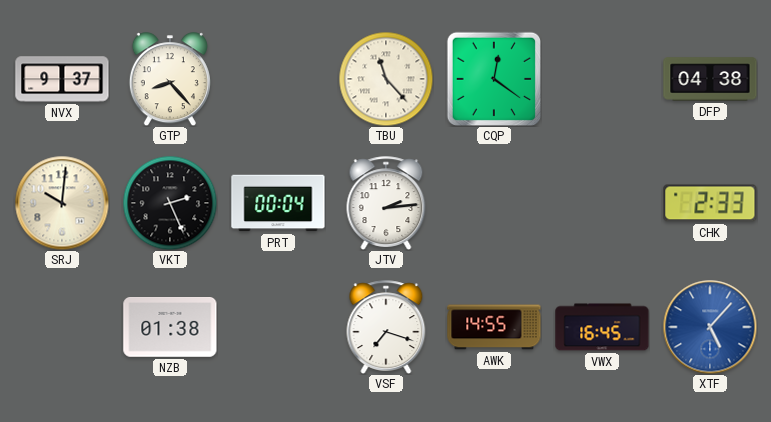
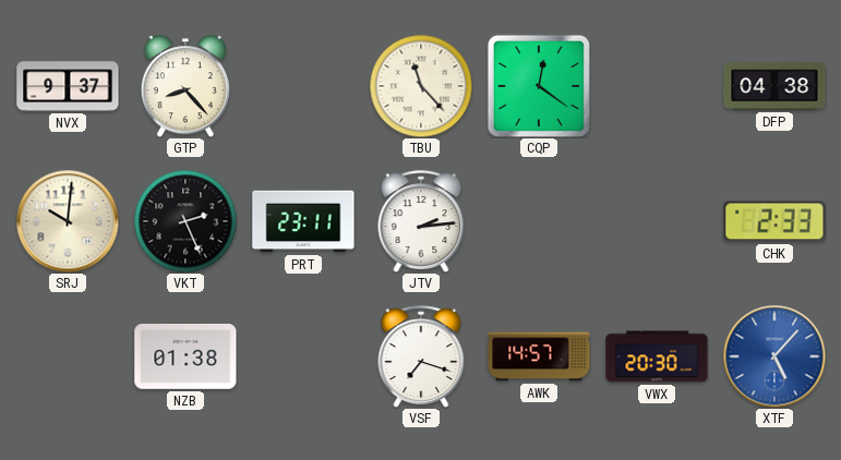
PRT: 00:04 -> 23:11
AWK: 14:55 -> 14:57
VWX: 16:45 -> 20:30
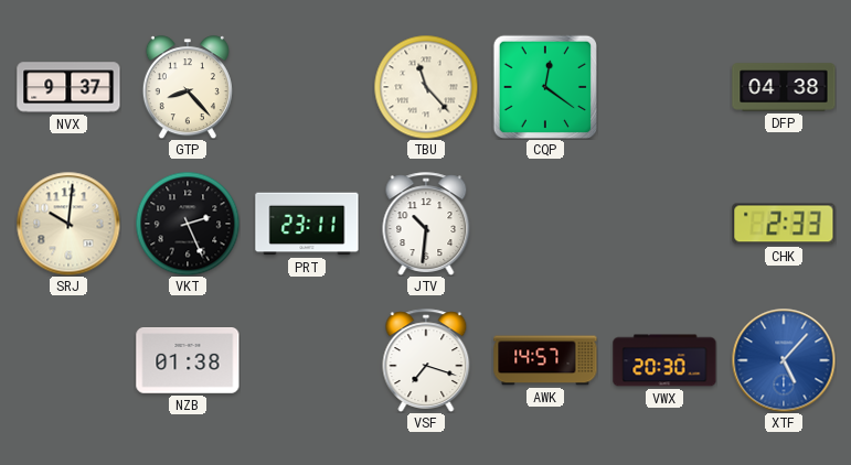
JTV: 2:14 -> 10:31
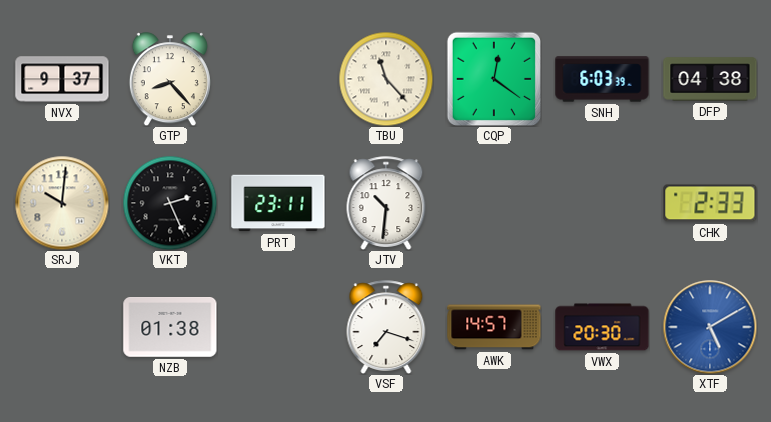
SNH: none -> 6:03
XTF: 5:07 -> 5:10
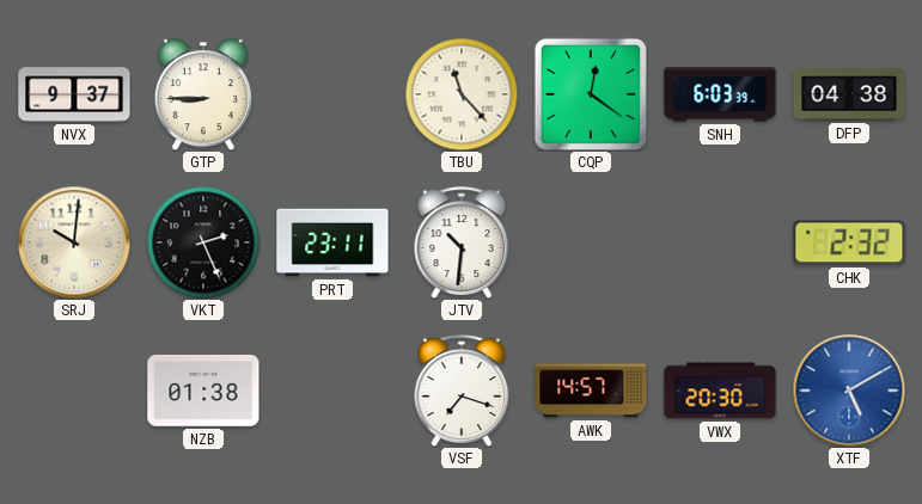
GTP: 8:23 -> 8:45
CHK: 2:33 -> 2:32
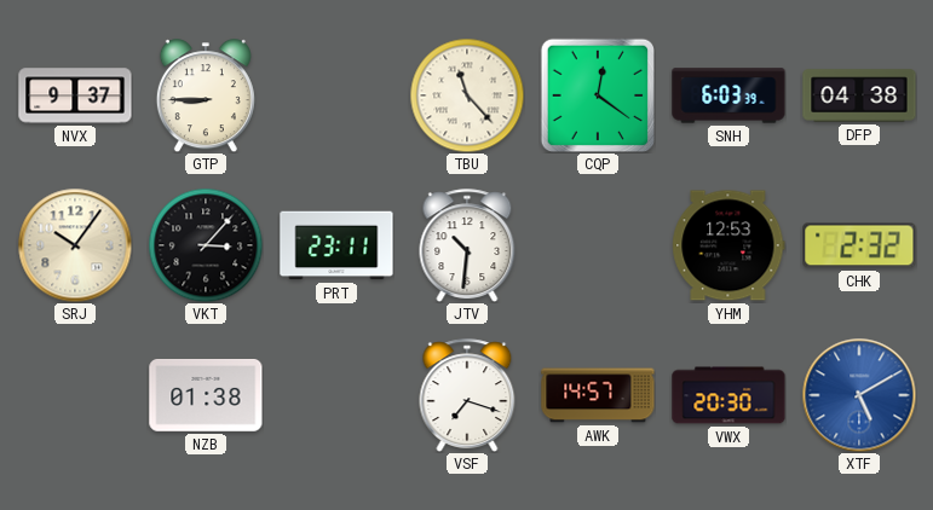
SRJ: 10:01 -> 10:06
VKT: 2:26 -> 3:07
YHM: none -> 12:53
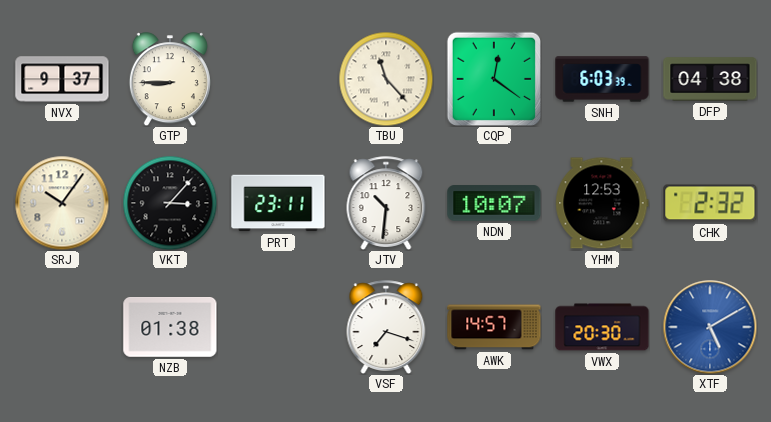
NDN: none -> 10:07
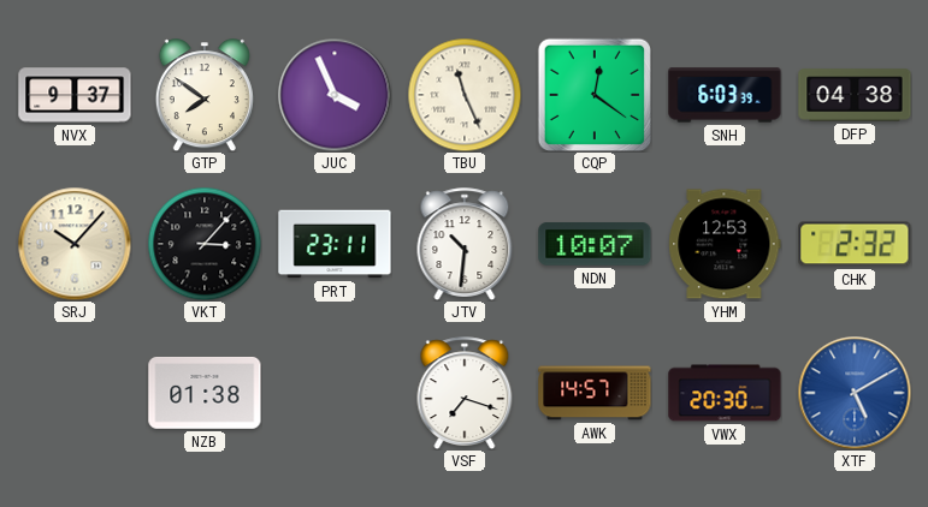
GTP: 8:45 -> 7:51
JUC: none -> 3:56
TBU: 11:23 -> 11:26
SRJ: 10:06 -> 10:07
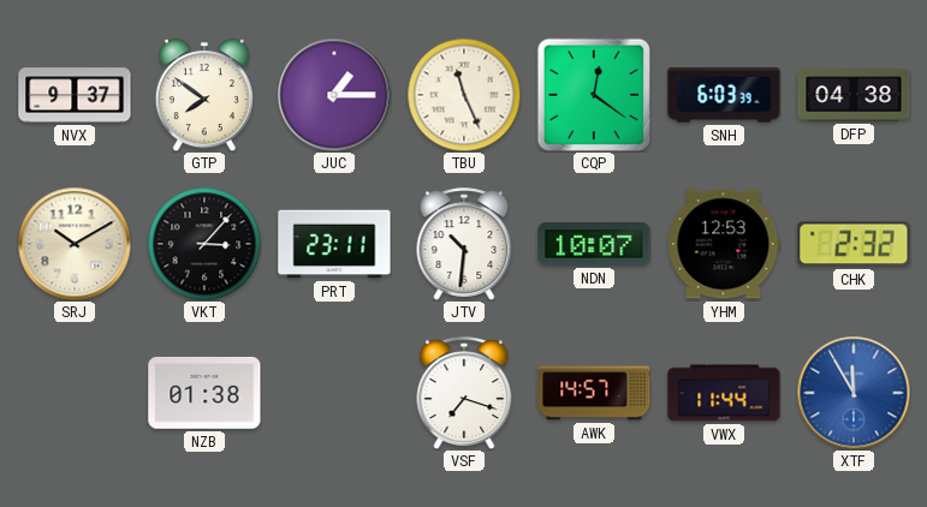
JUC: 3:56 -> 1:15
SRJ: 10:07 -> 10:10
VWX: 20:30 -> 11:44
XTF: 5:10 -> 11:55
